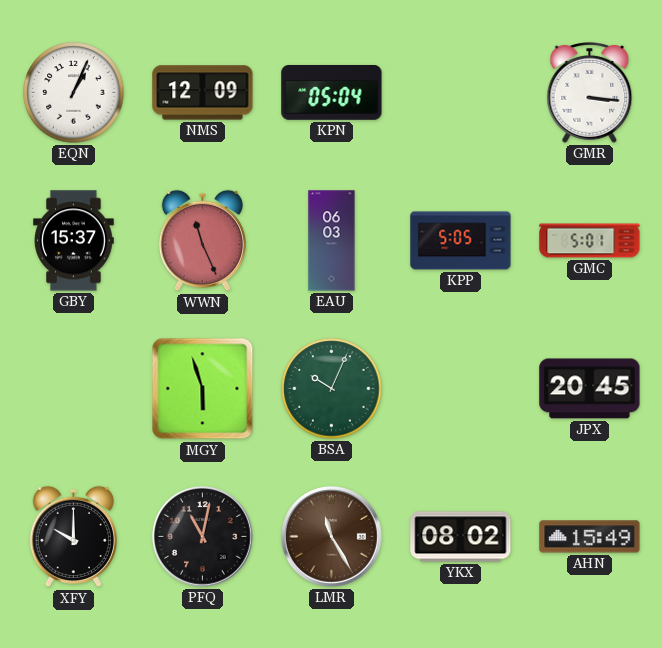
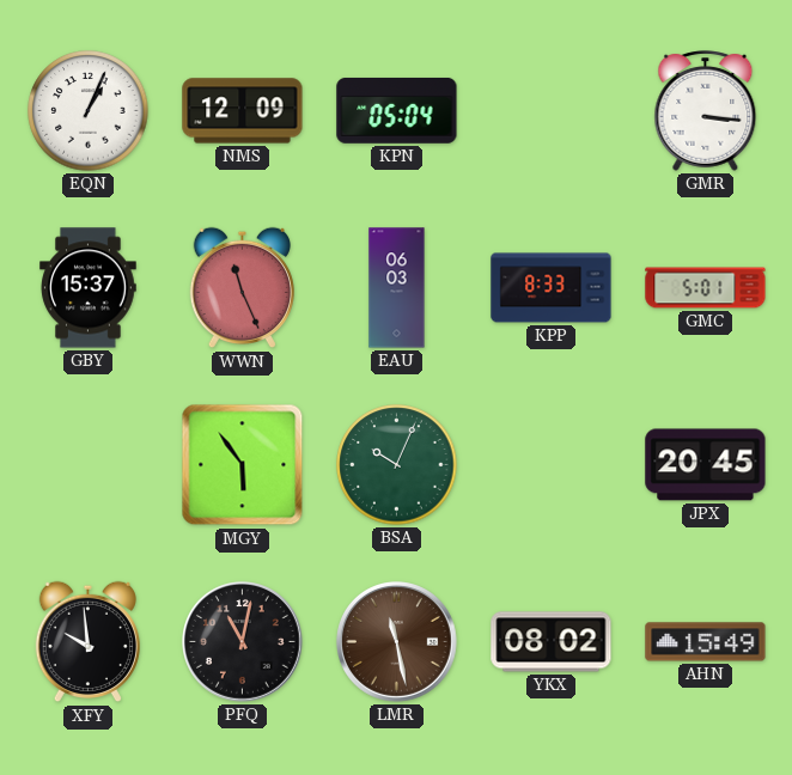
KPP: 5:05 -> 8:33
MGY: 5:57 -> 5:54
XFY: 10:00 -> 9:59
LMR: 11:25 -> 11:28
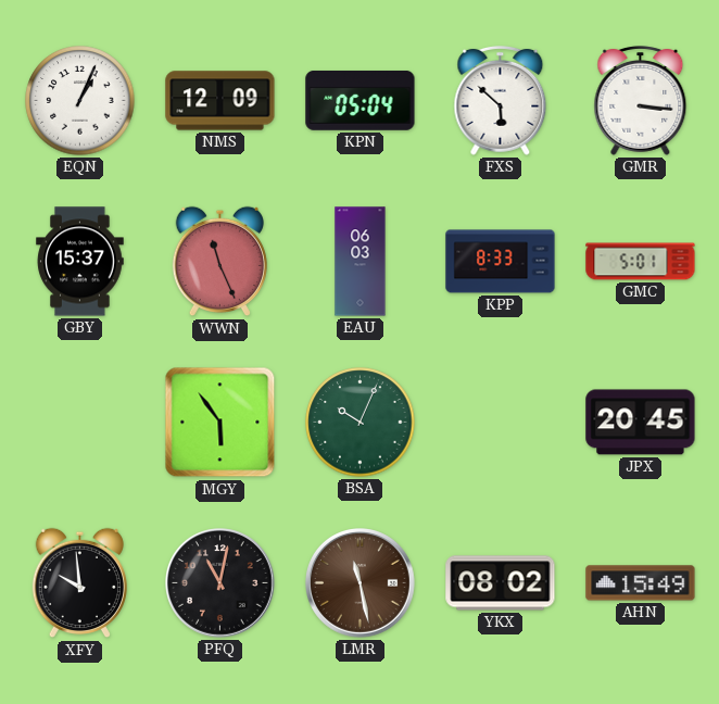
FXS: none -> 5:52
